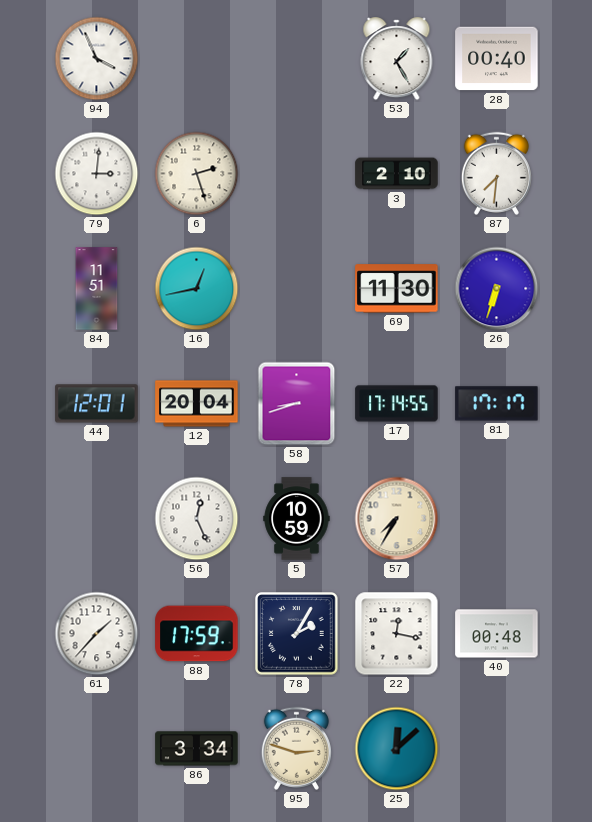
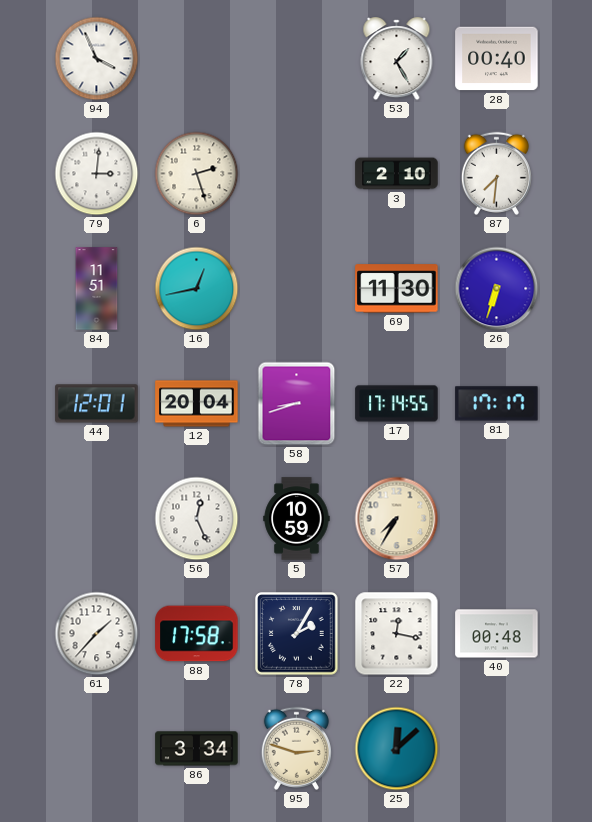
88: 17:59 -> 17:58
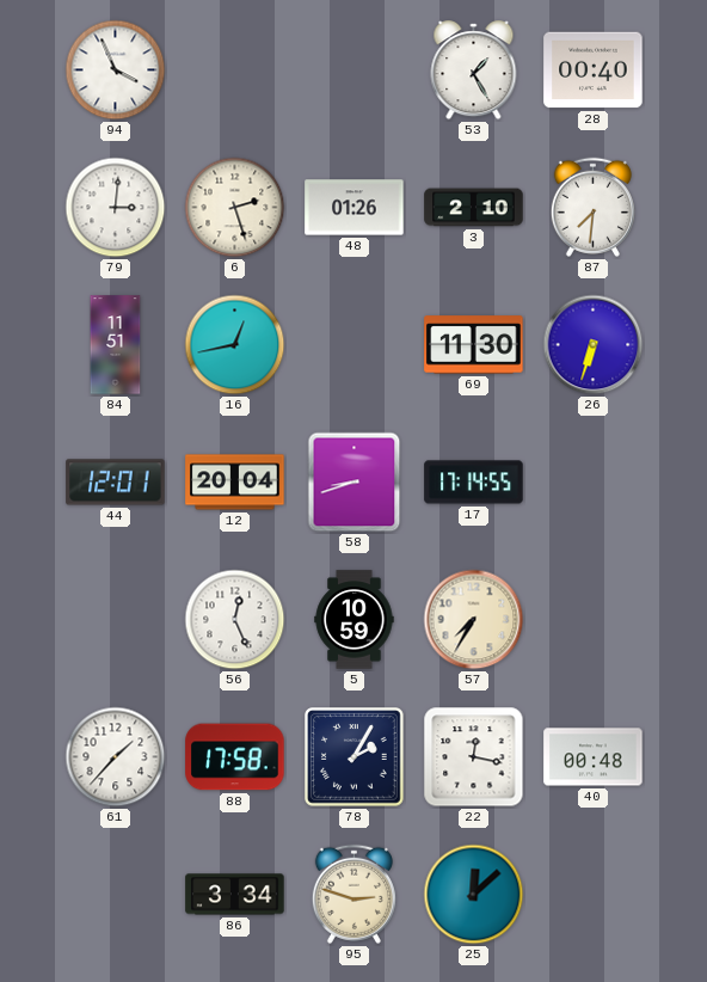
48: none -> 01:26
81: 17:17 -> none
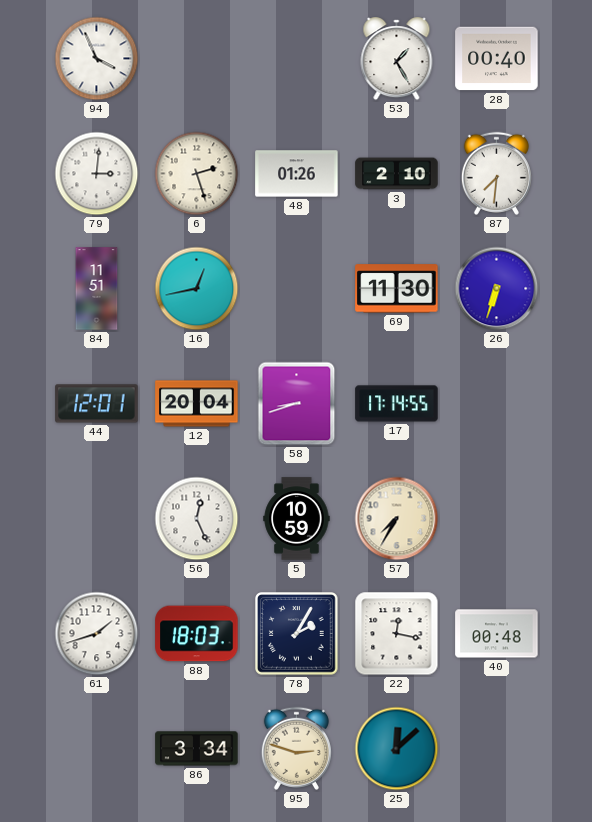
61: 1:37 -> 1:42
88: 17:58 -> 18:03
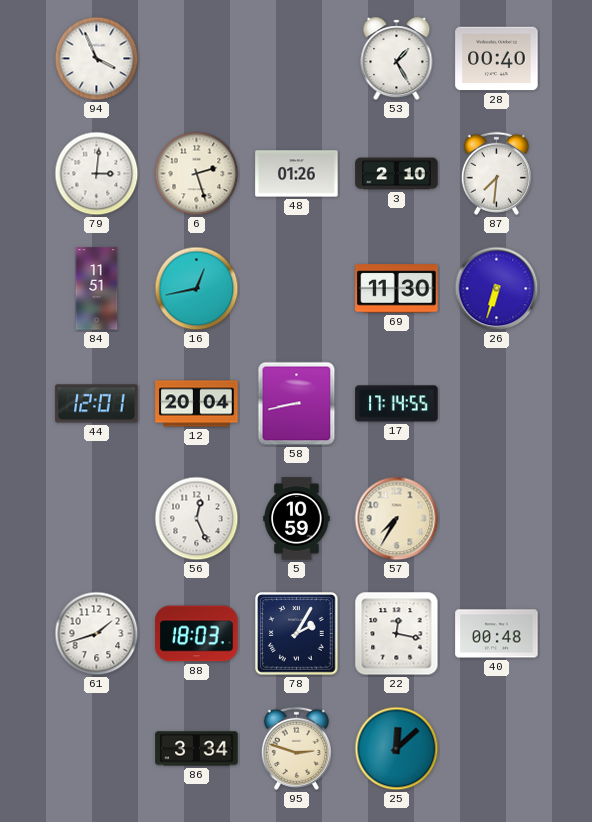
58: 8:42 -> 8:43
